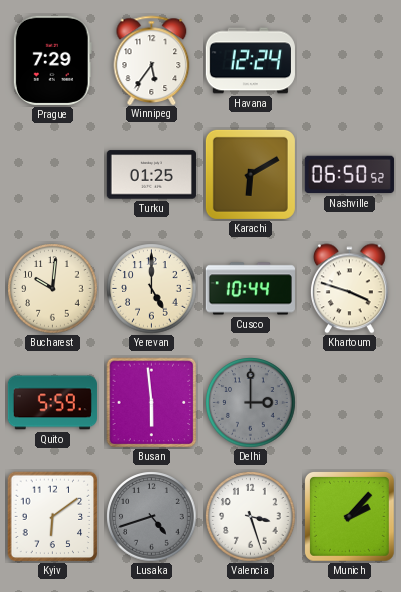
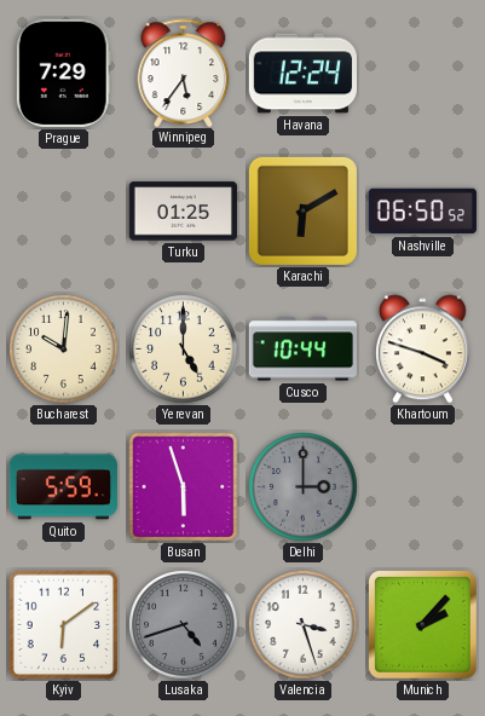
Busan: 5:59 -> 5:57
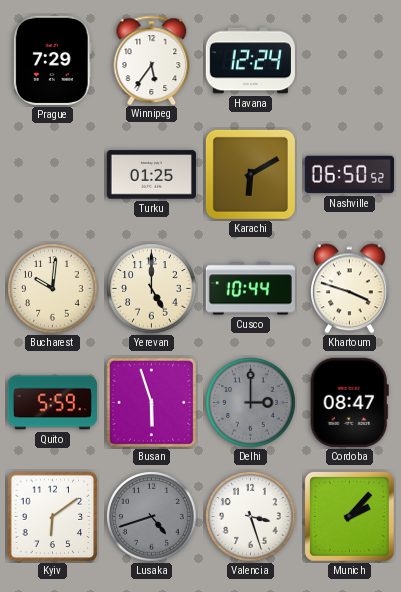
Cordoba: none -> 08:47
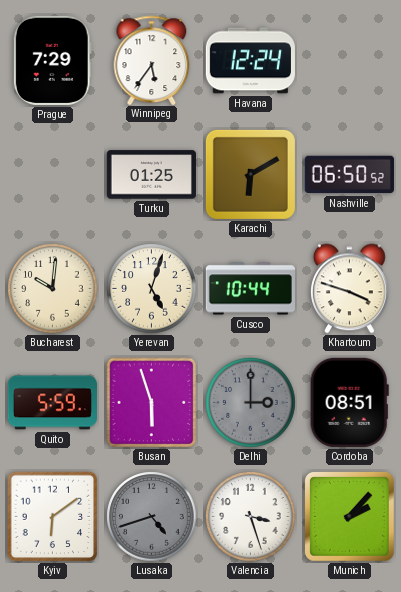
Yerevan: 5:00 -> 5:03
Cordoba: 08:47 -> 08:51
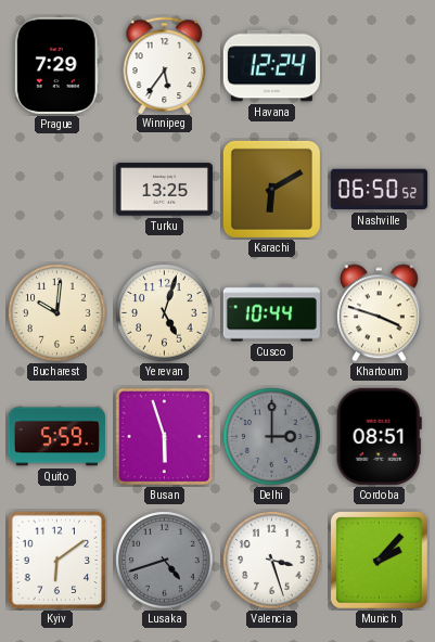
Turku: 01:25 -> 13:25
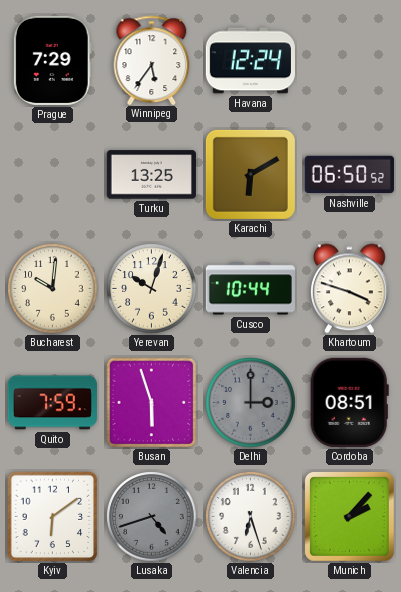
Yerevan: 5:03 -> 10:03
Quito: 5:59 -> 7:59
Valencia: 3:27 -> 6:27
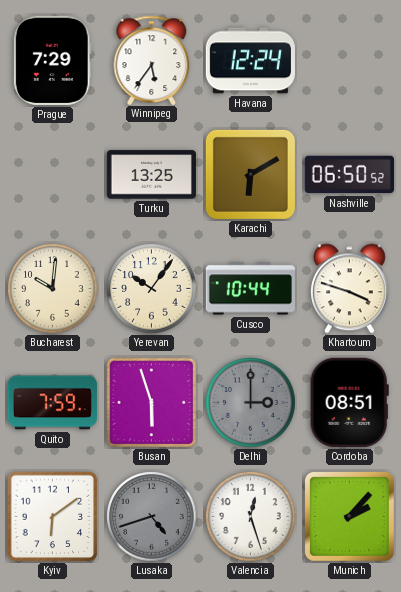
Yerevan: 10:03 -> 10:06
Valencia: 6:27 -> 12:27
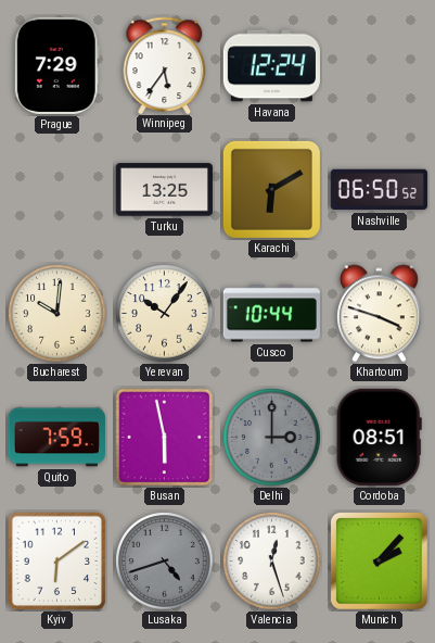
Busan: 5:57 -> 5:58
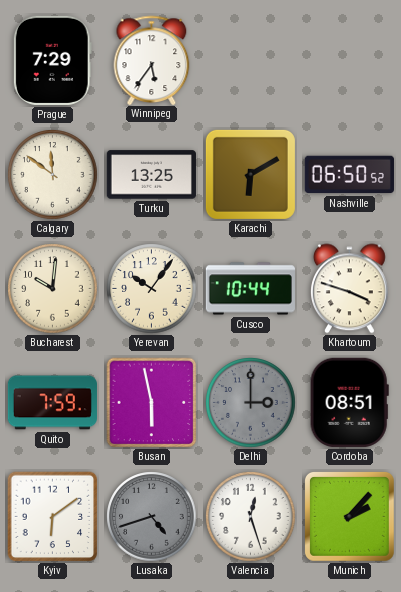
Havana: 12:24 -> none
Calgary: none -> 11:51
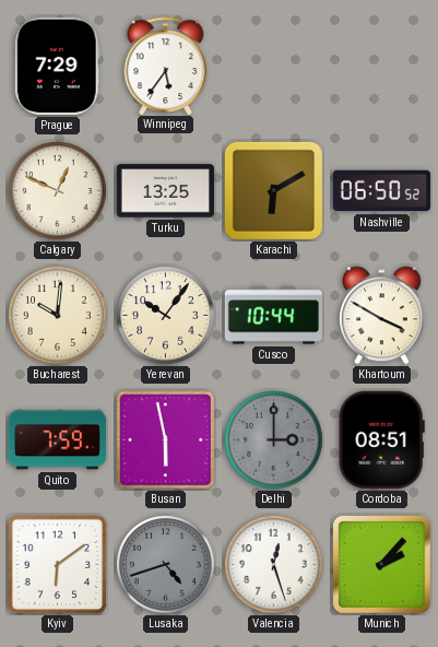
Calgary: 11:51 -> 12:49
Khartoum: 3:48 -> 3:50
